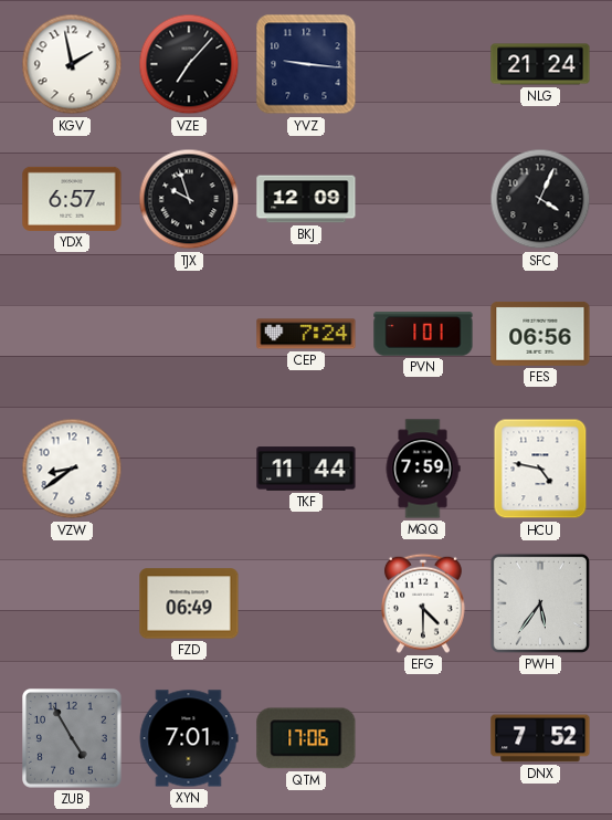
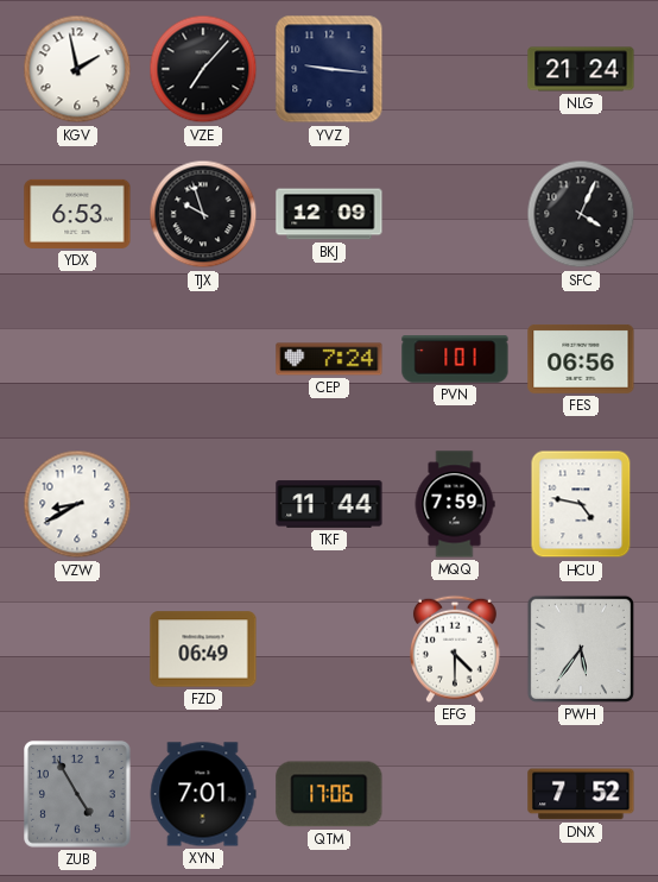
YDX: 6:57 -> 6:53
VZW: 8:39 -> 8:40
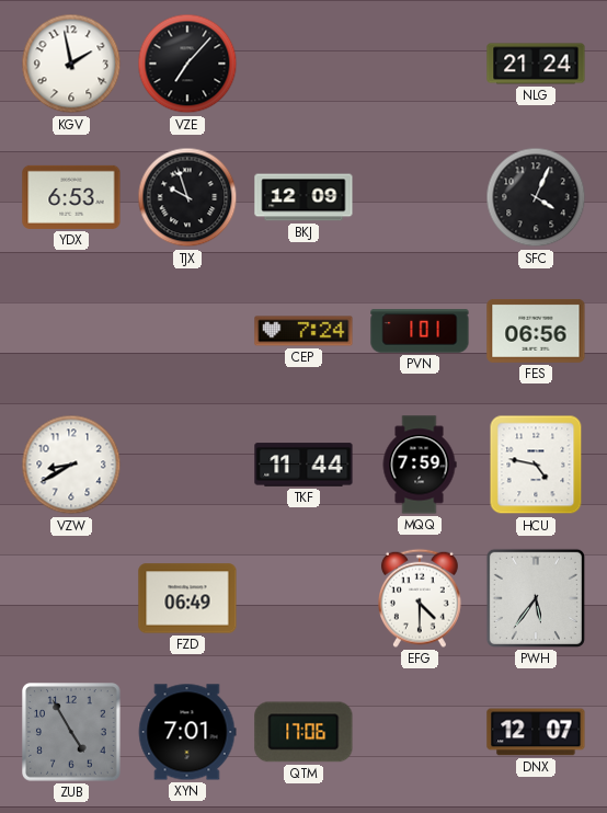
YVZ: 9:16 -> none
DNX: 7:52 -> 12:07
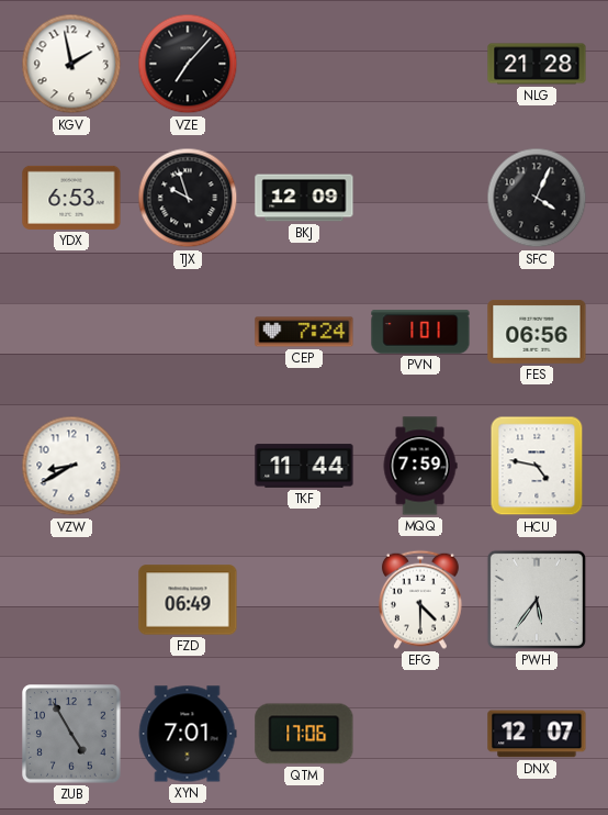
NLG: 21:24 -> 21:28
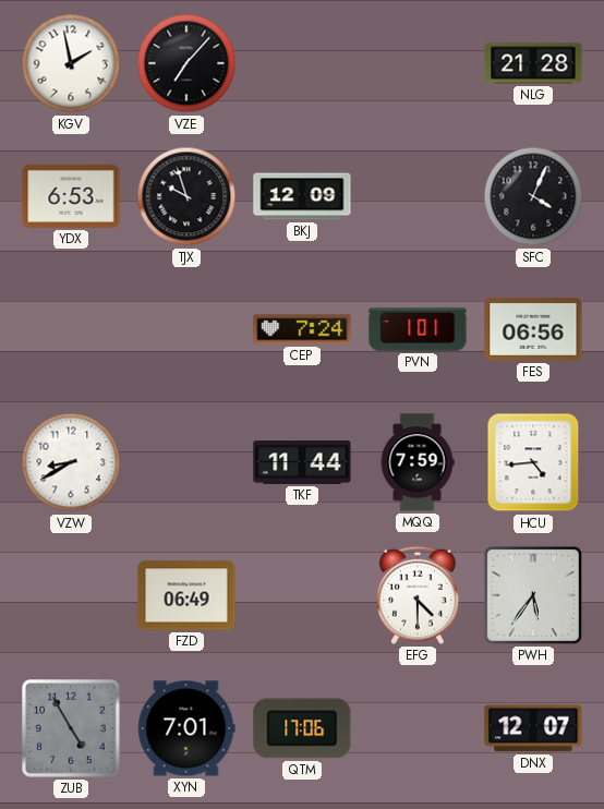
HCU: 4:47 -> 4:44
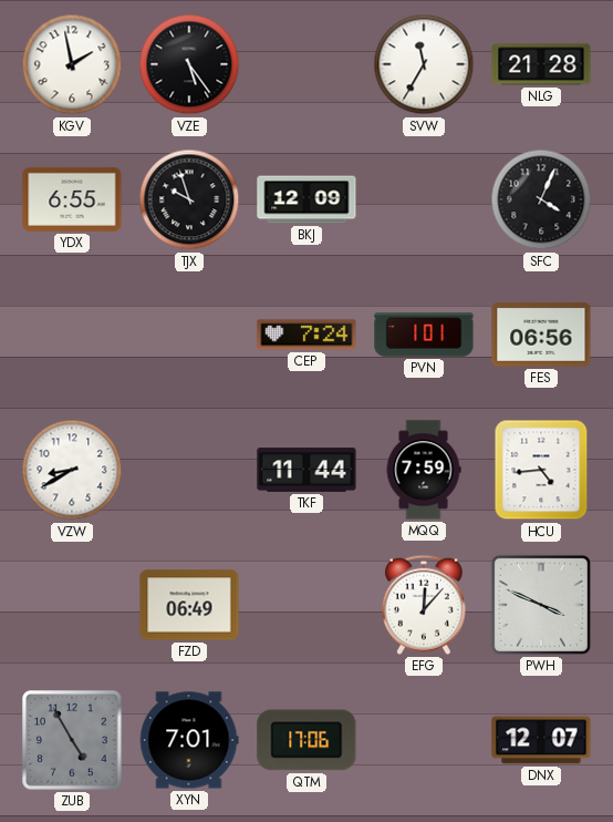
VZE: 7:07 -> 5:24
SVW: none -> 11:35
YDX: 6:53 -> 6:55
EFG: 4:30 -> 12:07
PWH: 5:36 -> 3:49
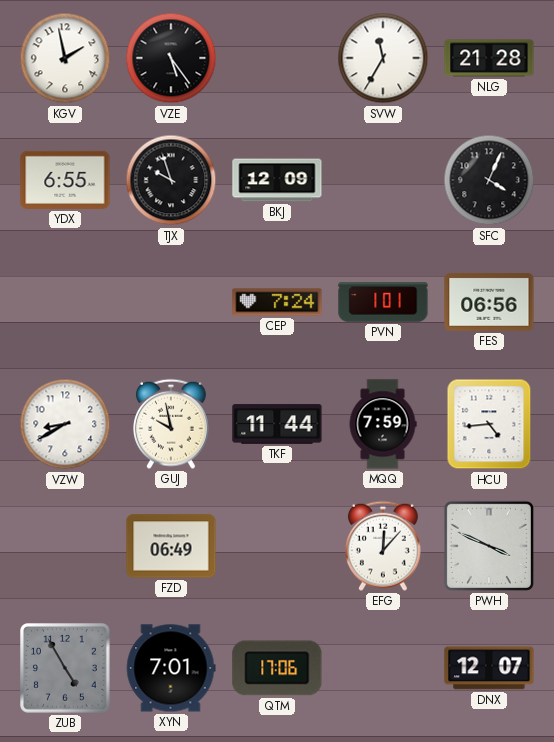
GUJ: none -> 9:58
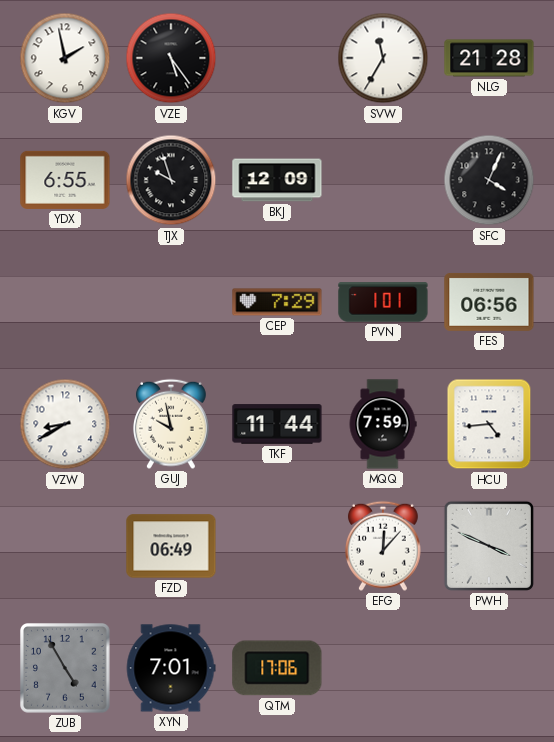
CEP: 7:24 -> 7:29
DNX: 12:07 -> none
